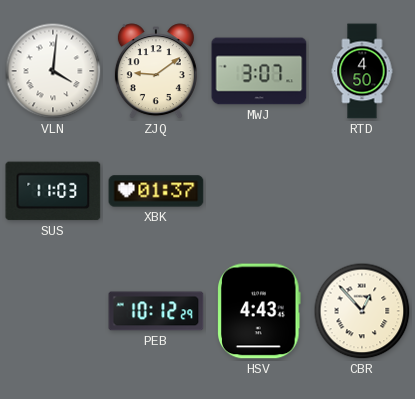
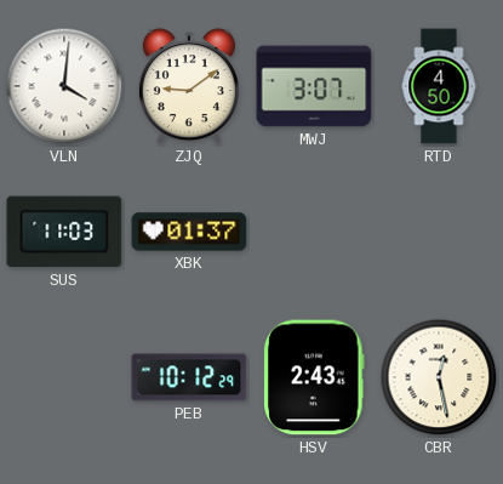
HSV: 4:43 -> 2:43
CBR: 12:53 -> 12:28
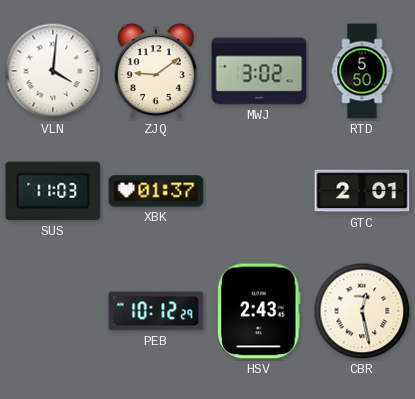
MWJ: 3:07 -> 3:02
RTD: 4:50 -> 5:50
GTC: none -> 2:01
